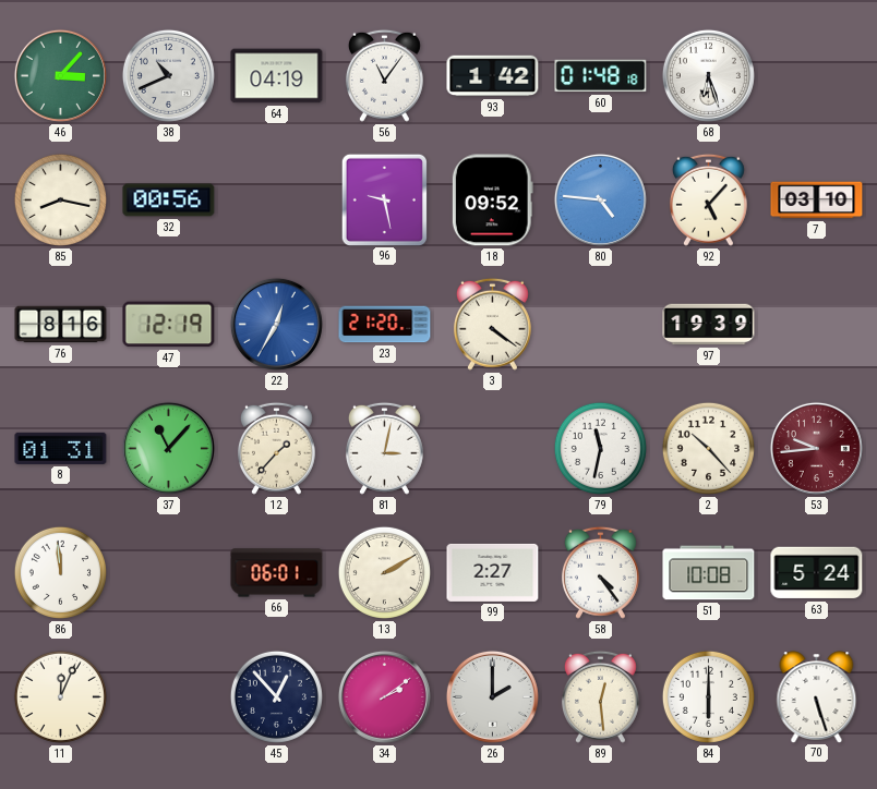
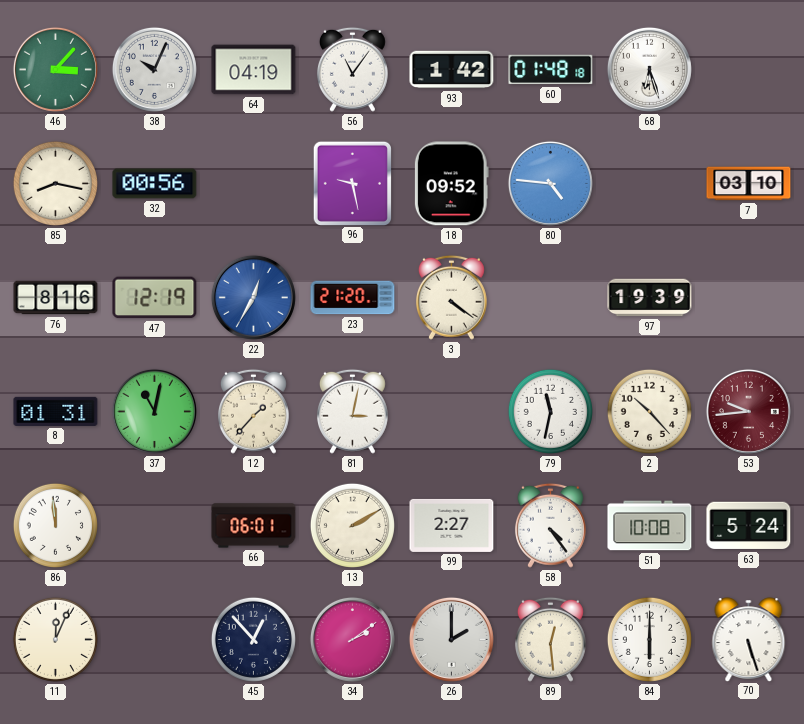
38: 10:41 -> 10:04
92: 5:07 -> none
37: 11:07 -> 11:02
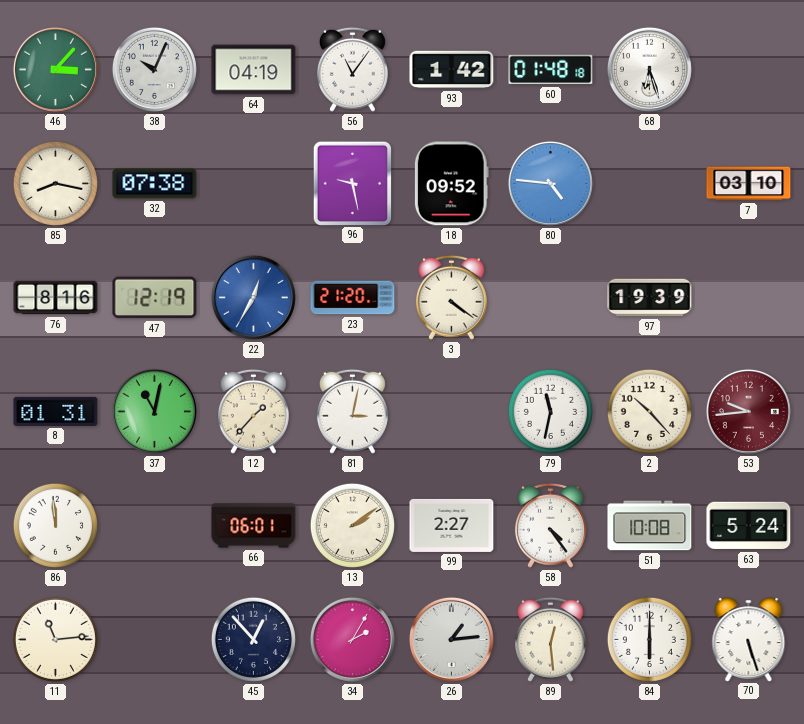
32: 00:56 -> 07:38
13: 2:10 -> 2:09
11: 12:04 -> 11:14
34: 2:09 -> 2:05
26: 2:00 -> 1:14
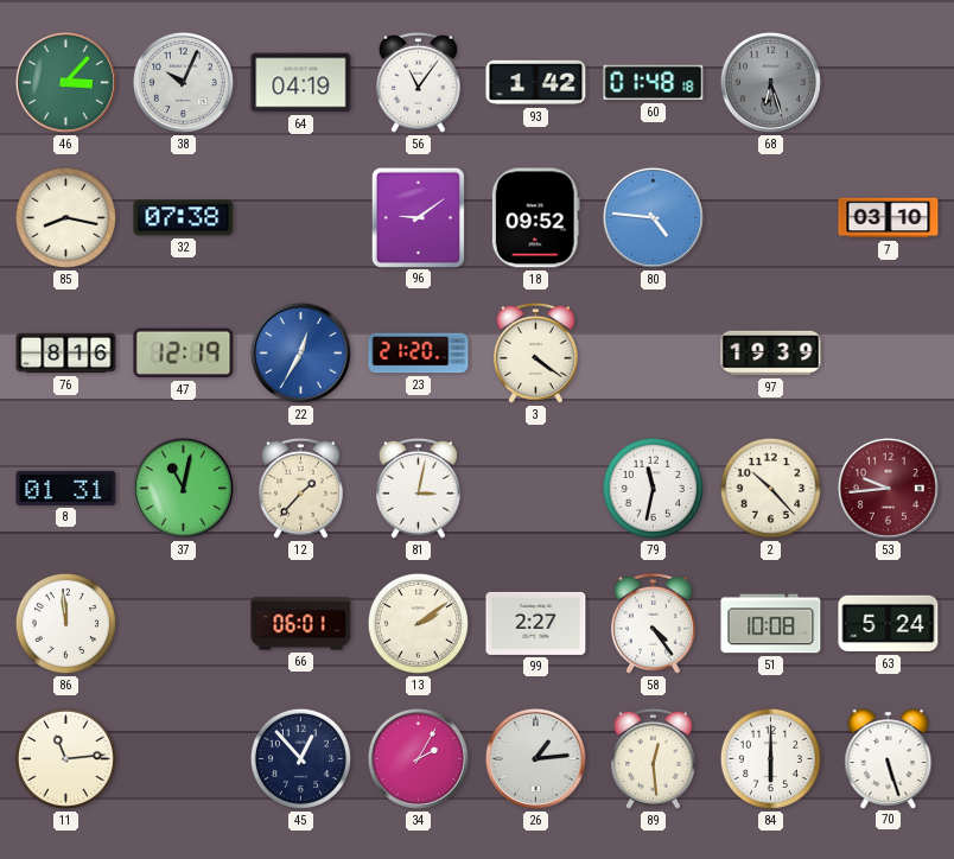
68 dial: white -> grey
96: 9:28 -> 9:09
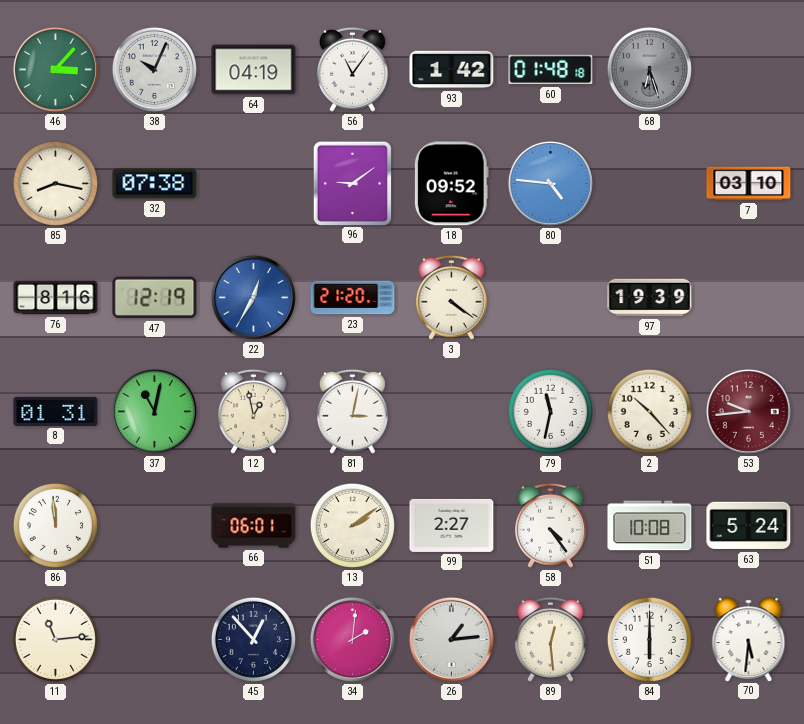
12: 1:37 -> 12:58
34: 2:05 -> 2:01
70: 5:27 -> 5:31
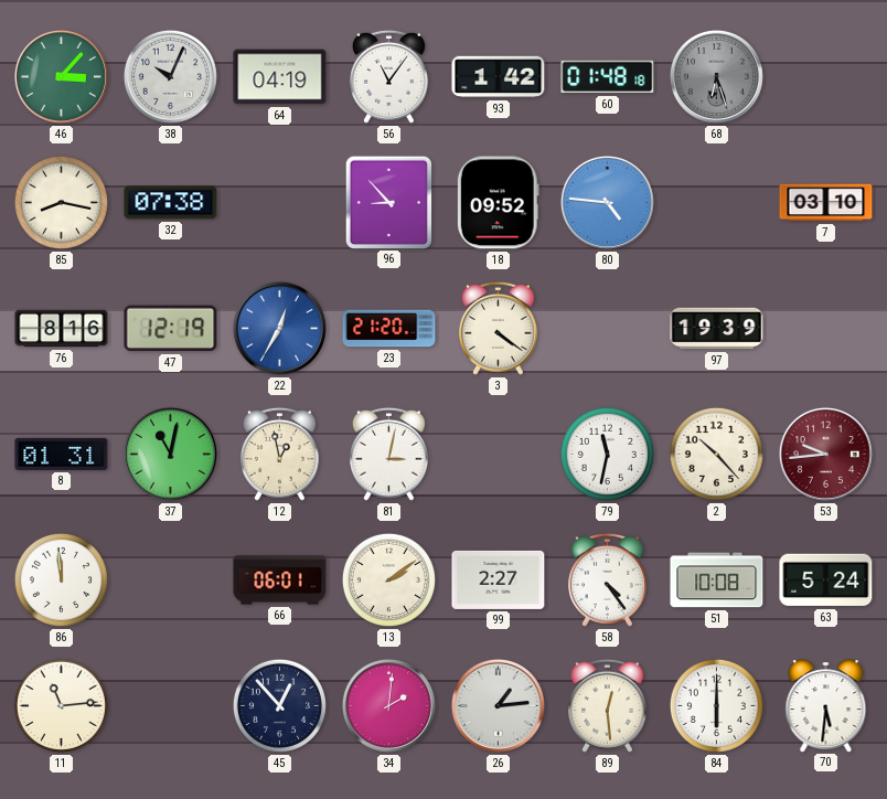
96: 9:09 -> 8:53
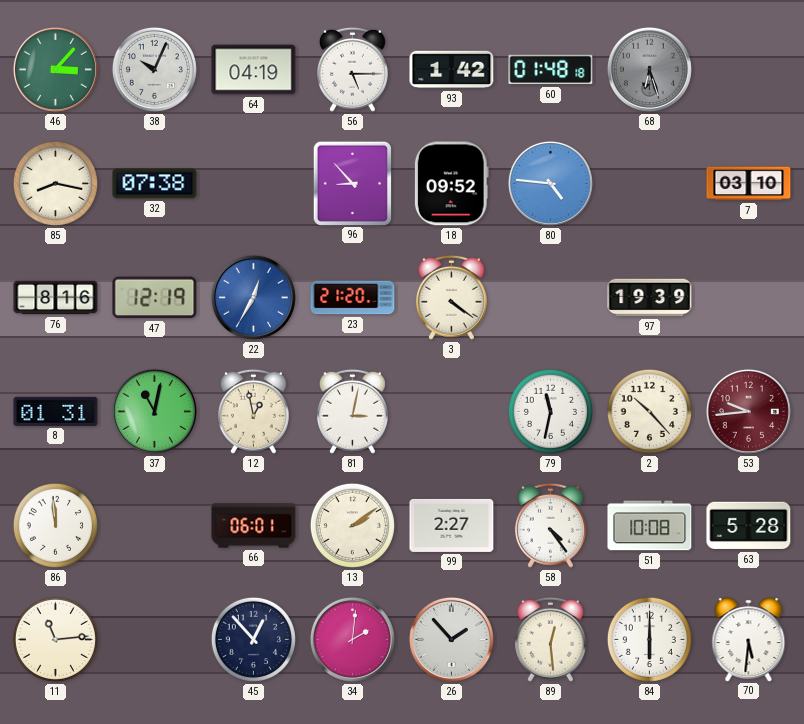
56: 11:06 -> 5:15
63: 5:24 -> 5:28
26: 1:14 -> 1:53
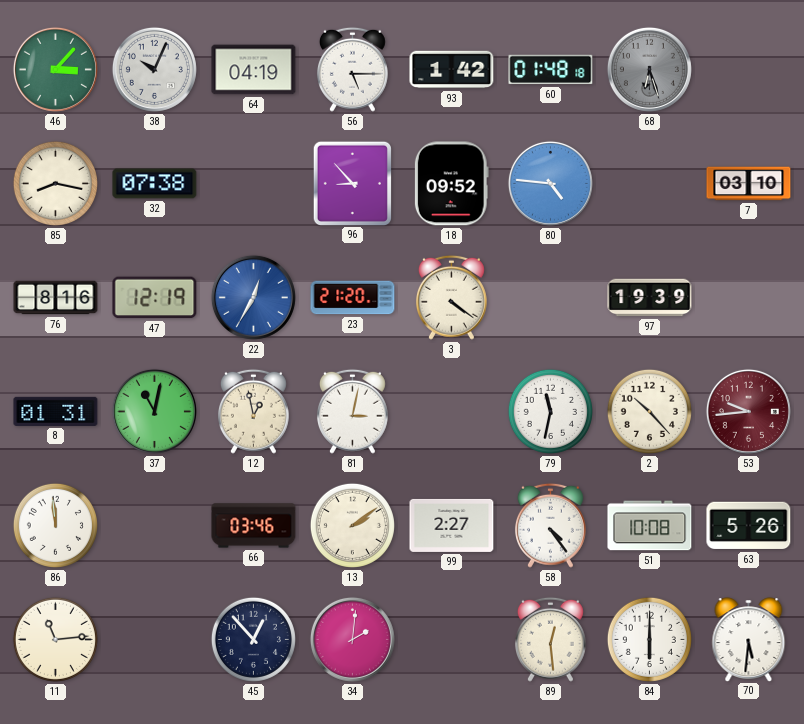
66: 06:01 -> 03:46
63: 5:28 -> 5:26
26: 1:53 -> none
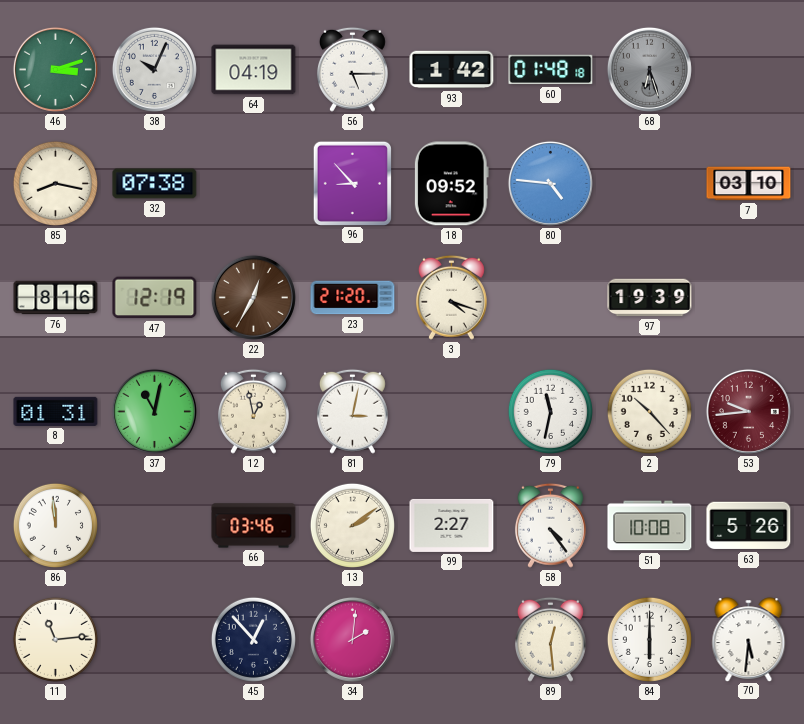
46: 3:07 -> 3:12
22 dial: blue -> brown
3: 4:21 -> 4:18
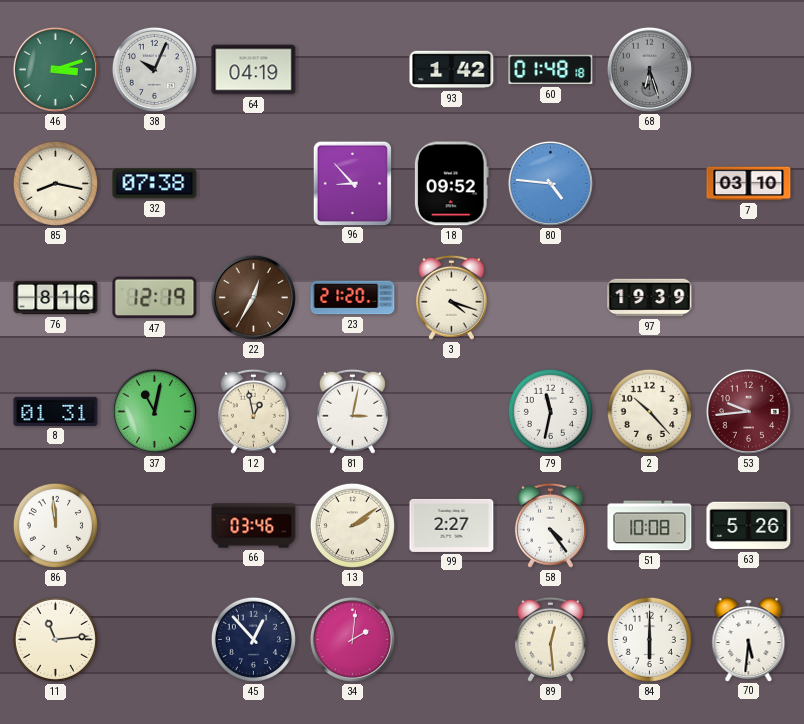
56: 5:15 -> none
